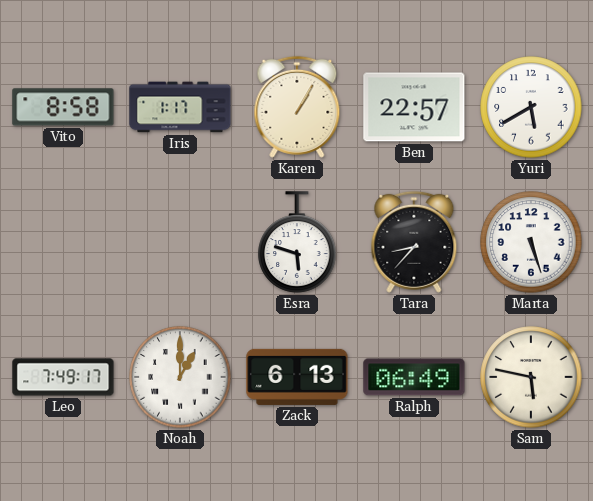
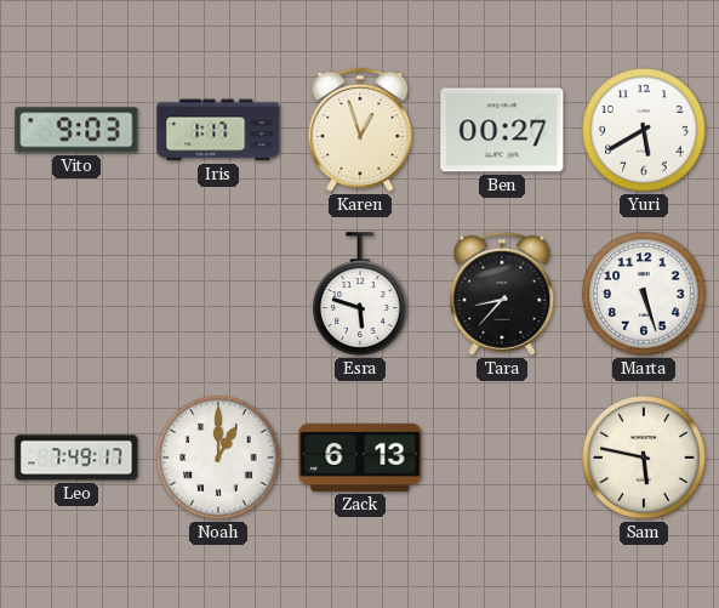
Vito: 8:58 -> 9:03
Karen: 1:05 -> 12:57
Ben: 22:57 -> 00:27
Ralph: 06:49 -> none
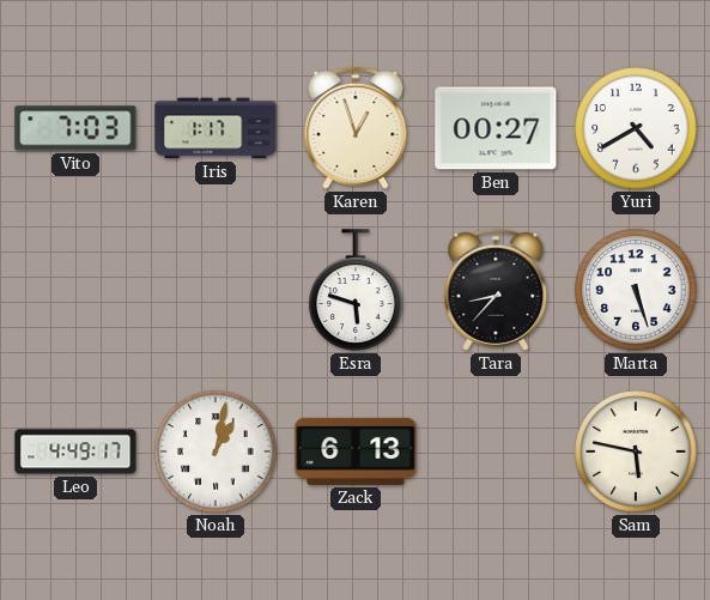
Vito: 9:03 -> 7:03
Yuri: 5:40 -> 4:40
Leo: 7:49 -> 4:49
Noah: 1:00 -> 1:02
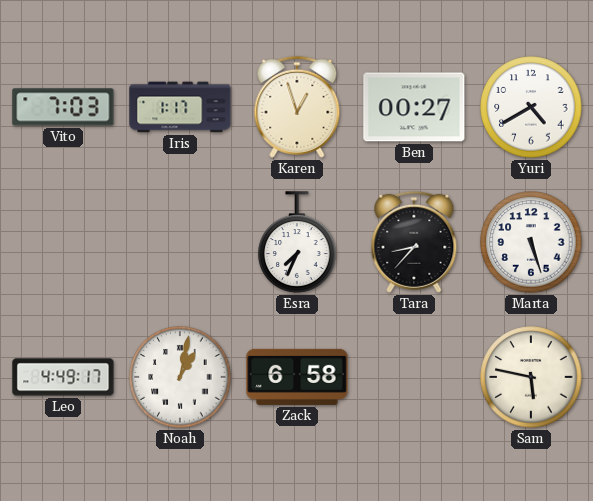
Esra: 5:48 -> 7:34
Zack: 6:13 -> 6:58
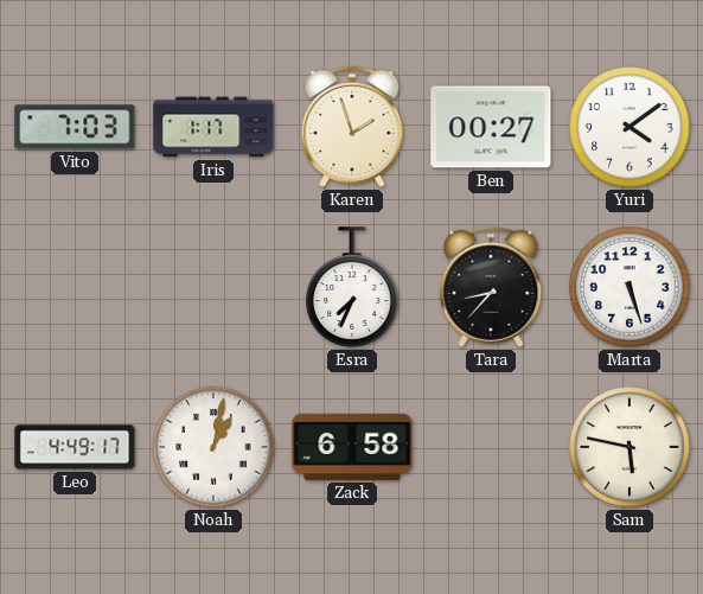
Karen: 12:57 -> 1:57
Yuri: 4:40 -> 4:09
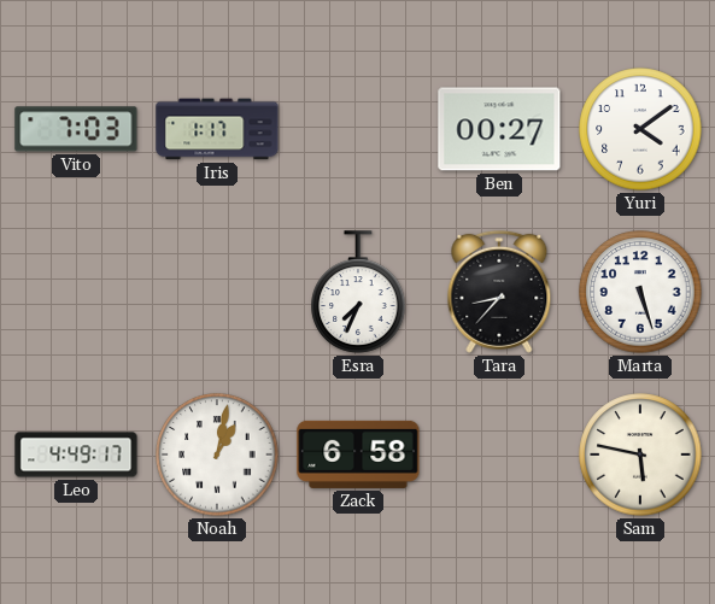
Karen: 1:57 -> none
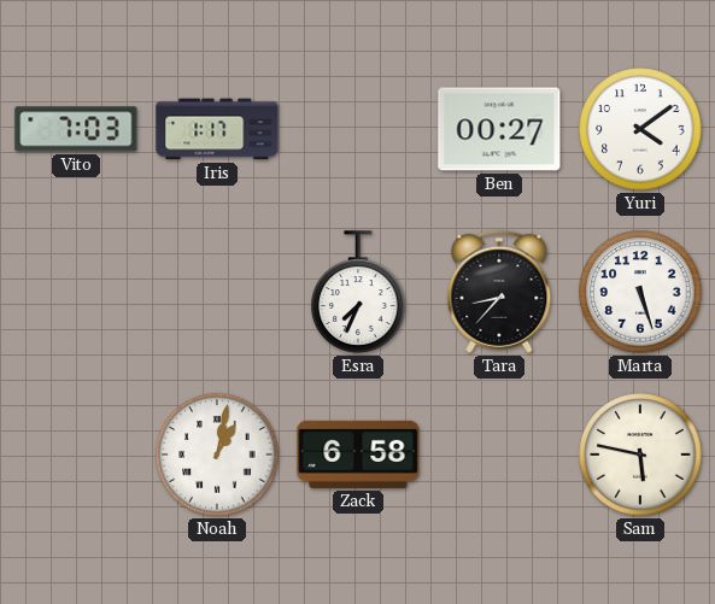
Leo: 4:49 -> none
